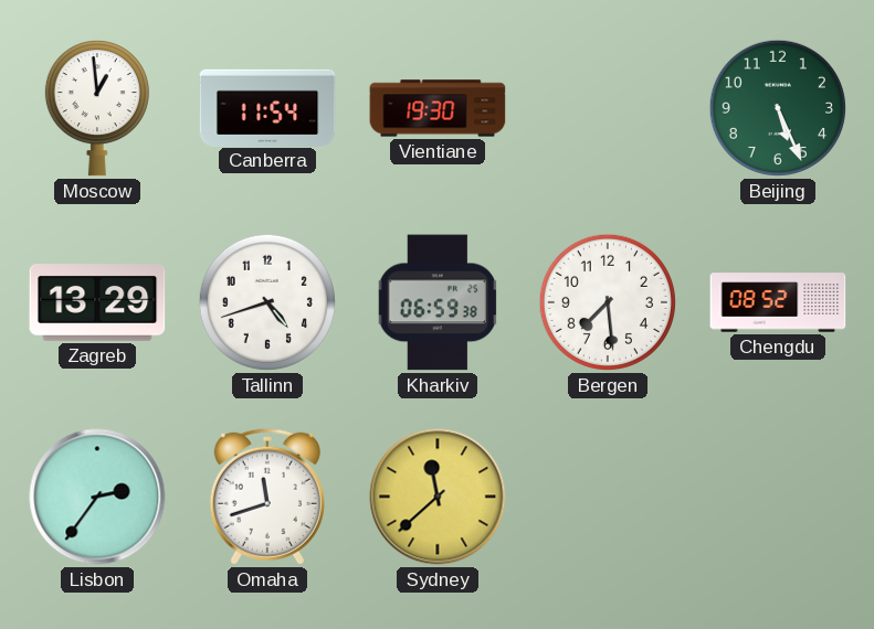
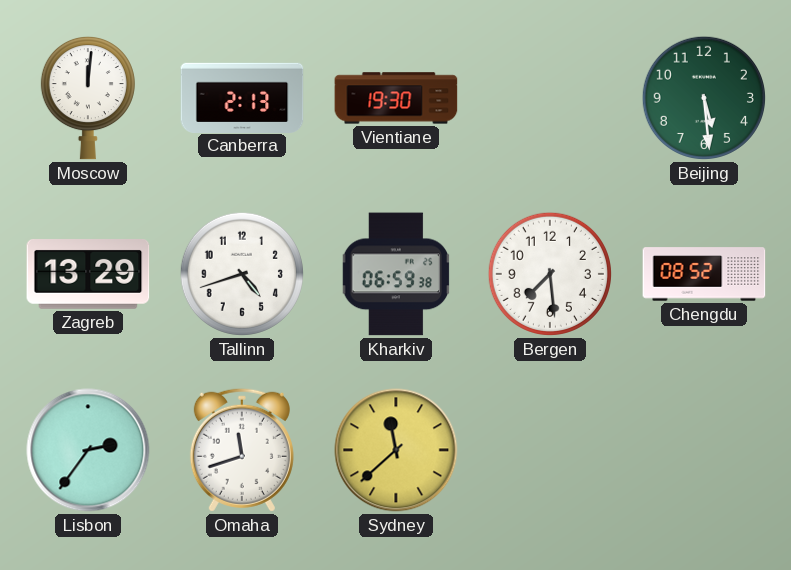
Moscow: 12:59 -> 12:01
Canberra: 11:54 -> 2:13
Beijing: 5:26 -> 5:29
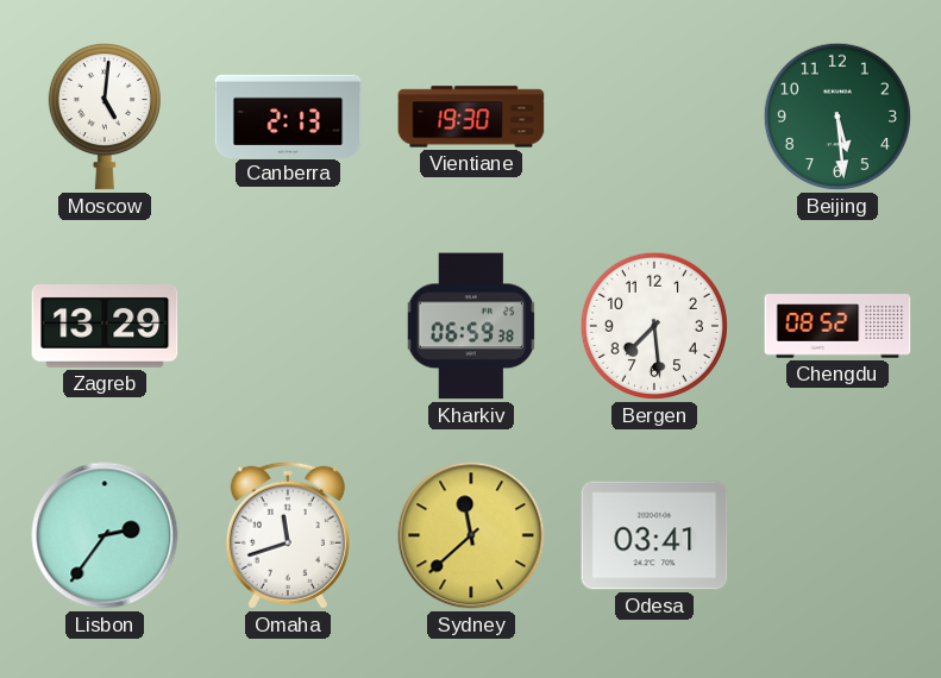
Moscow: 12:01 -> 5:01
Tallinn: 4:42 -> none
Odesa: none -> 03:41
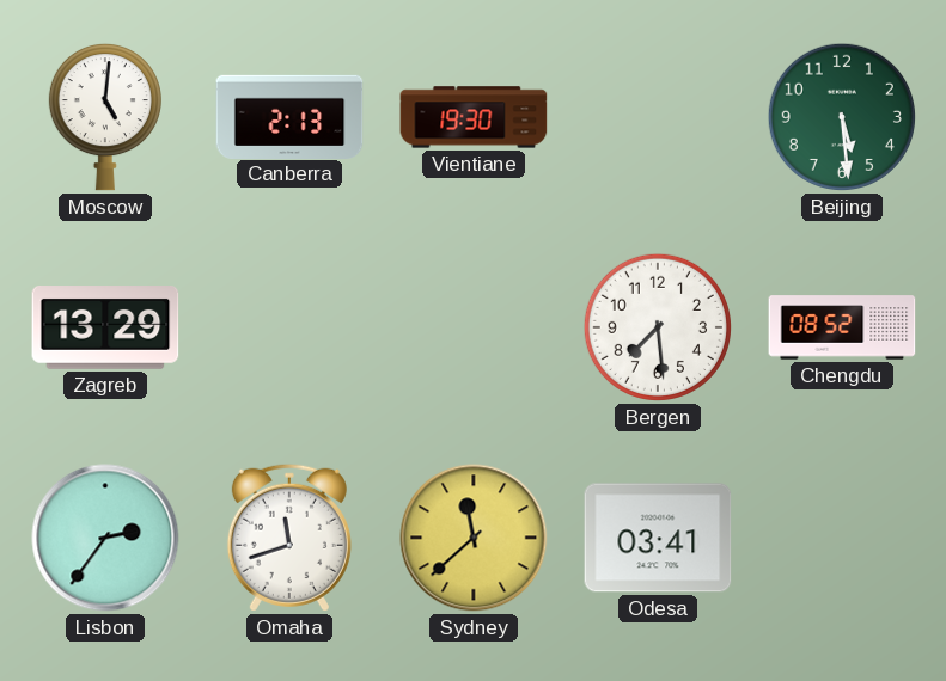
Kharkiv: 06:59 -> none
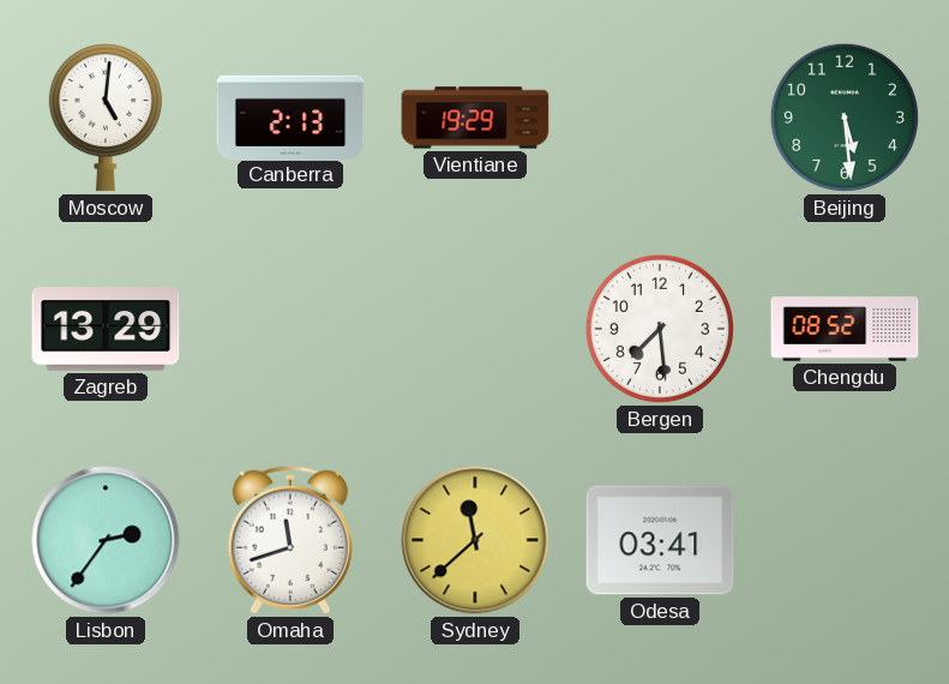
Vientiane: 19:30 -> 19:29
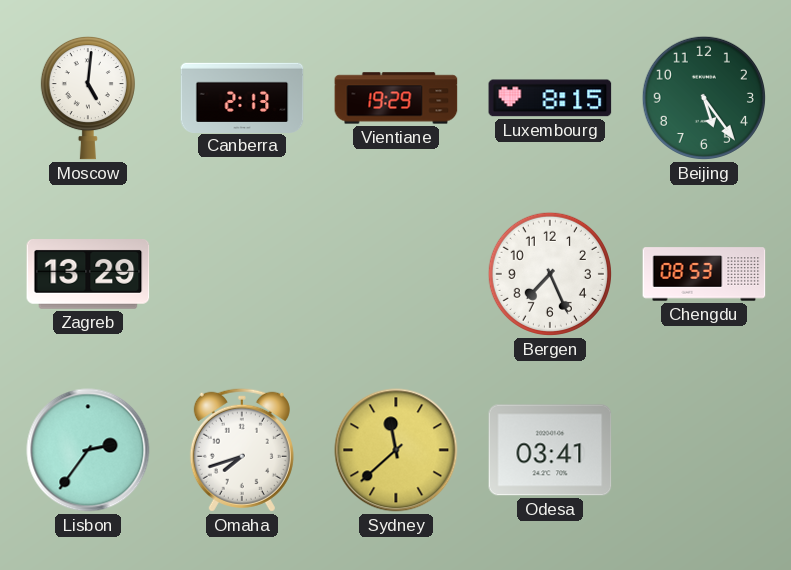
Luxembourg: none -> 8:15
Beijing: 5:29 -> 5:24
Bergen: 7:29 -> 7:26
Chengdu: 08:52 -> 08:53
Omaha: 11:42 -> 7:42
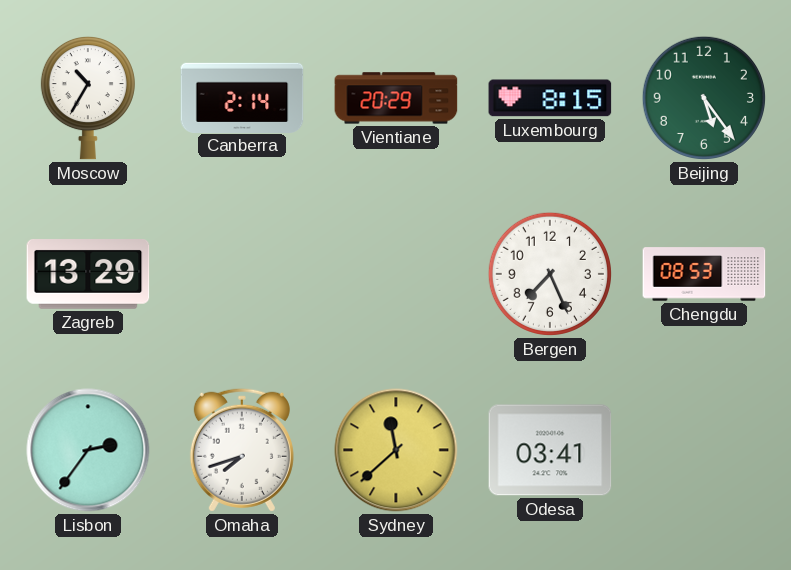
Moscow: 5:01 -> 10:35
Canberra: 2:13 -> 2:14
Vientiane: 19:29 -> 20:29
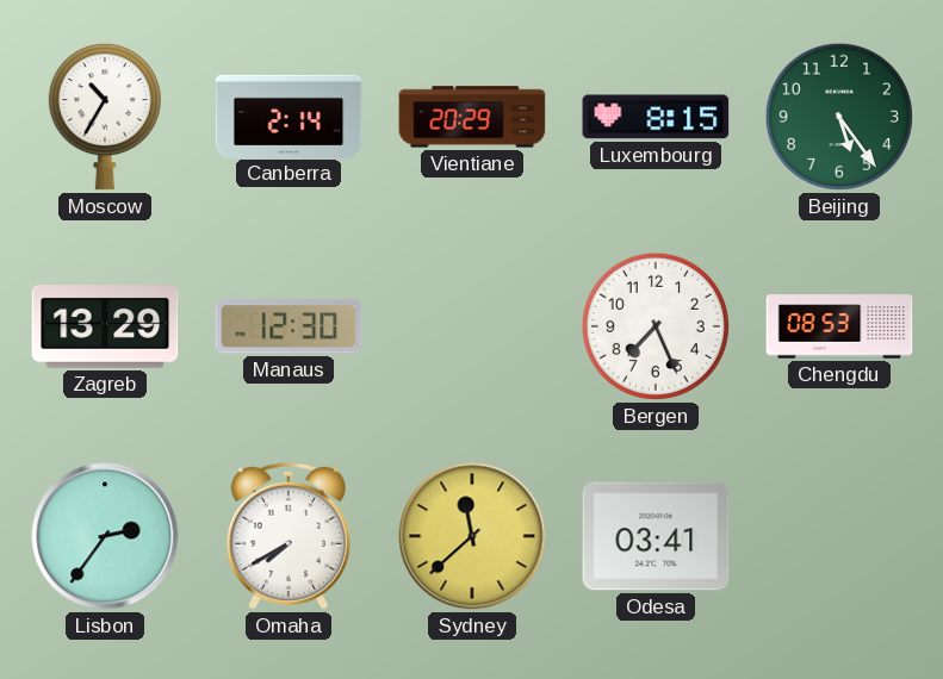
Manaus: none -> 12:30
Omaha: 7:42 -> 7:40
